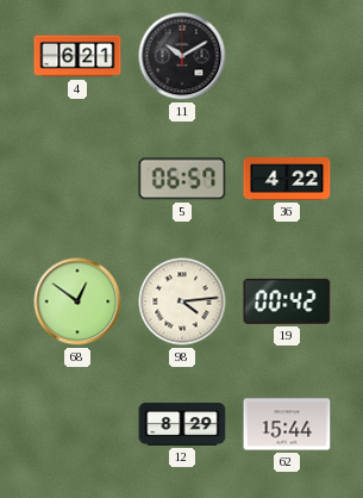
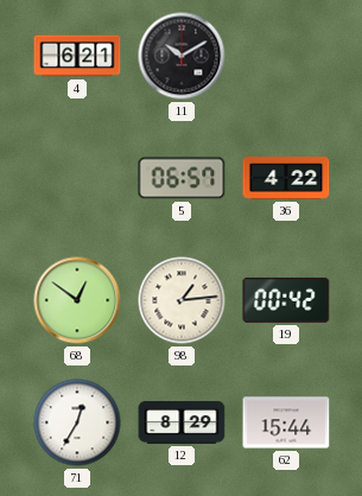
98: 4:14 -> 1:14
71: none -> 12:35
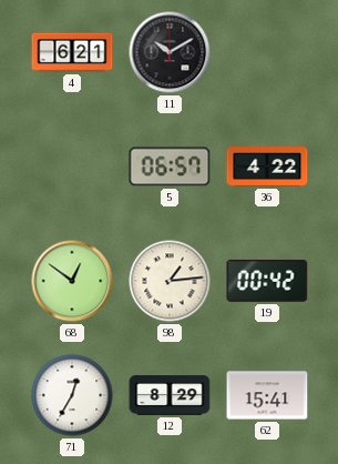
62: 15:44 -> 15:41
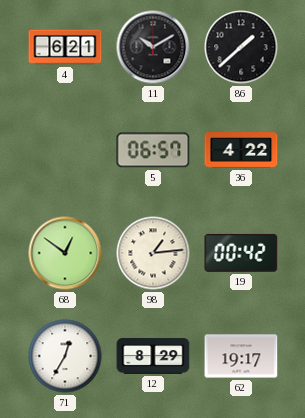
86: none -> 1:38
62: 15:41 -> 19:17
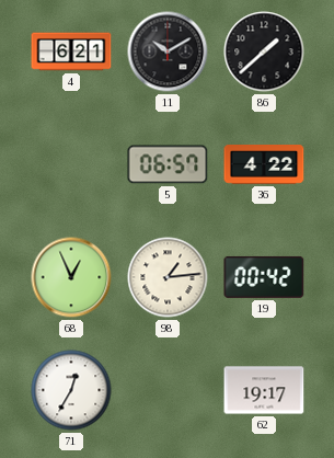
68: 12:51 -> 12:56
12: 8:29 -> none
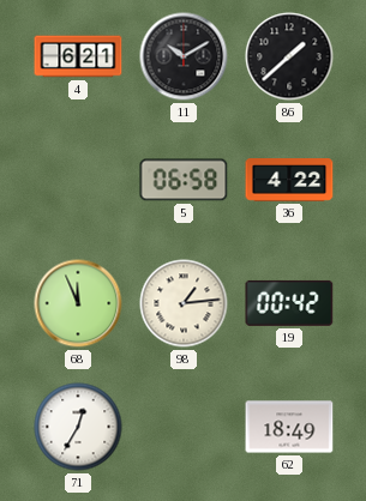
5: 06:57 -> 06:58
68: 12:56 -> 11:56
62: 19:17 -> 18:49
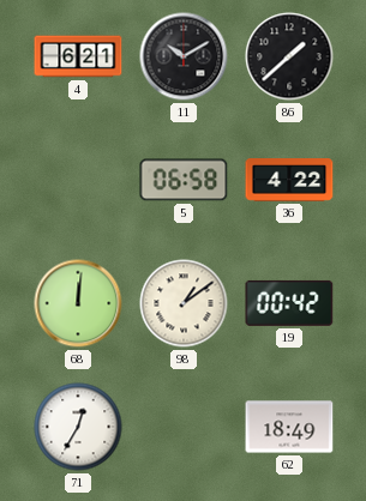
68: 11:56 -> 12:01
98: 1:14 -> 1:09
